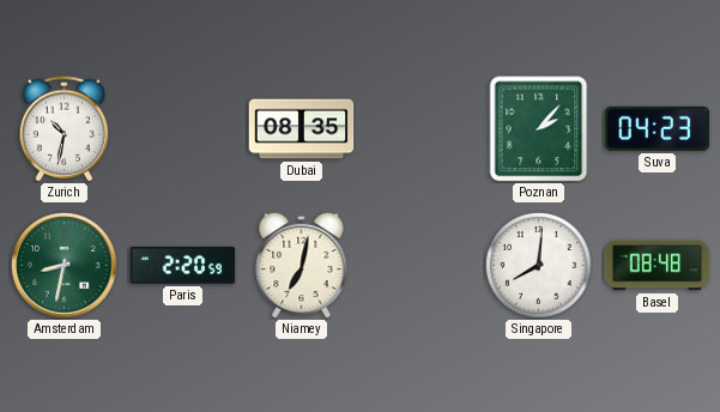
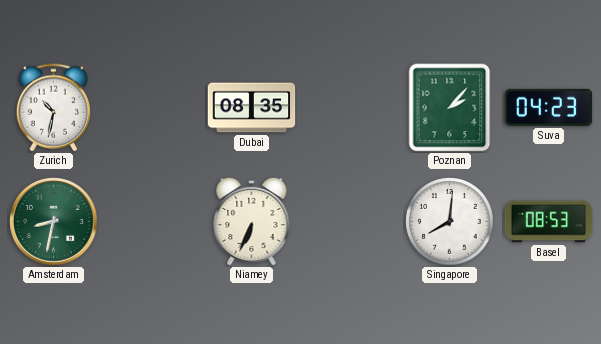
Paris: 2:20 -> none
Niamey: 7:02 -> 6:34
Basel: 08:48 -> 08:53
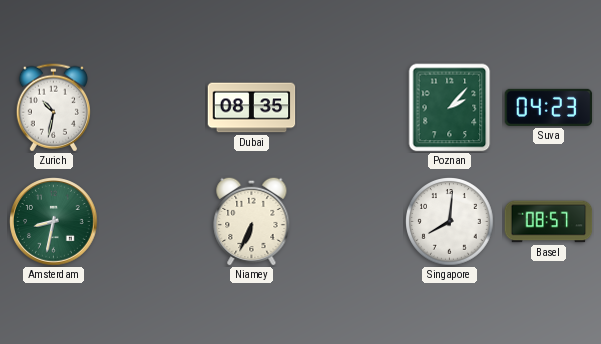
Basel: 08:53 -> 08:57
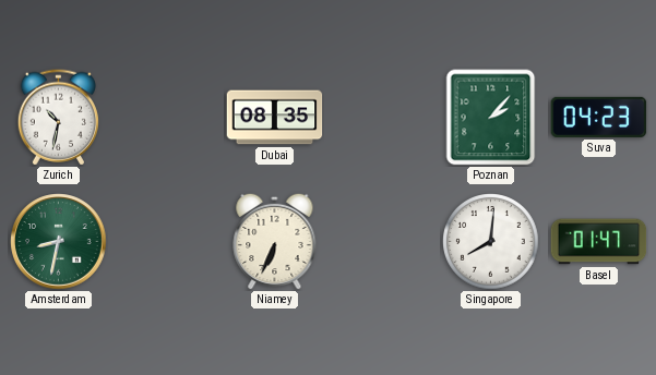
Basel: 08:57 -> 01:47
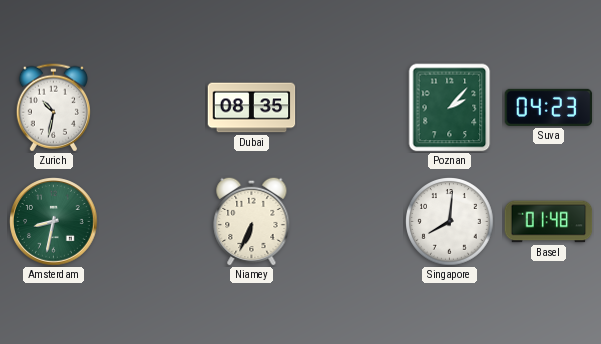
Basel: 01:47 -> 01:48
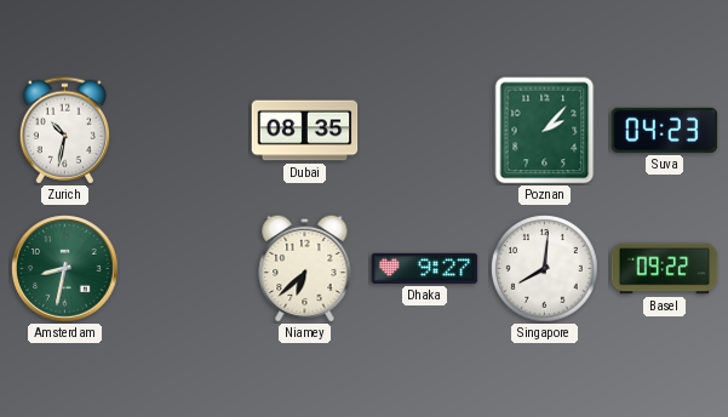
Niamey: 6:34 -> 6:38
Dhaka: none -> 9:27
Basel: 01:48 -> 09:22
